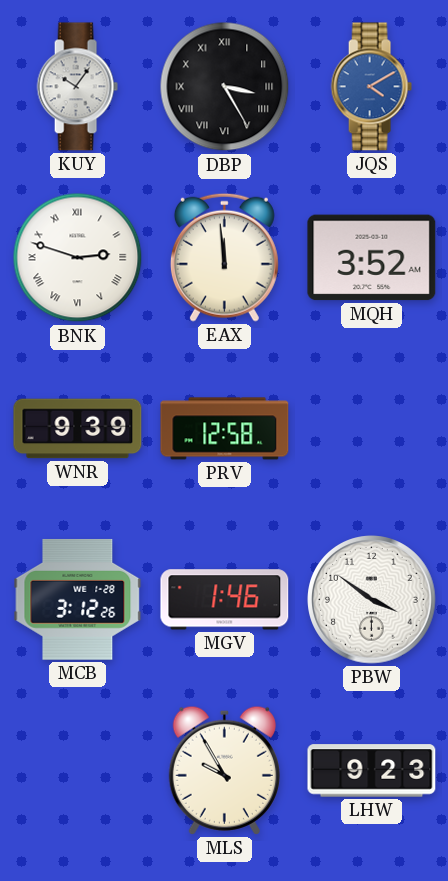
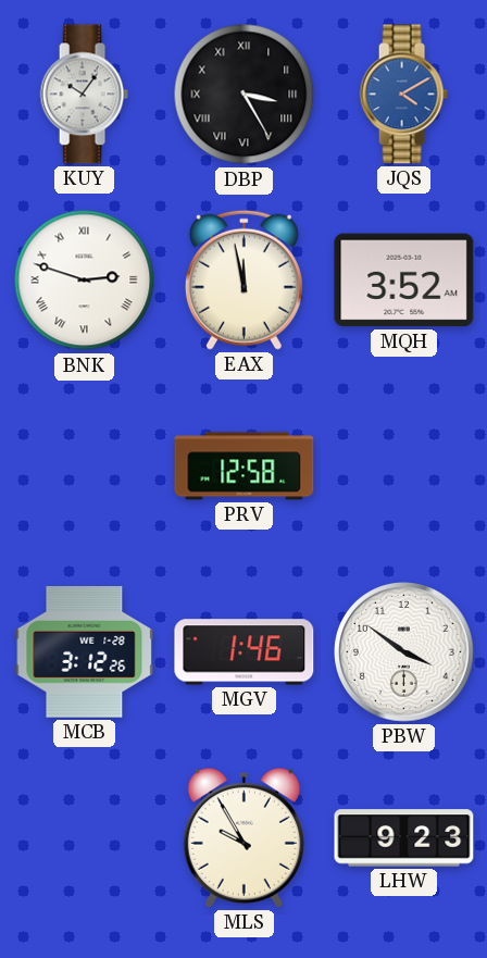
EAX: 11:59 -> 11:58
WNR: 9:39 -> none
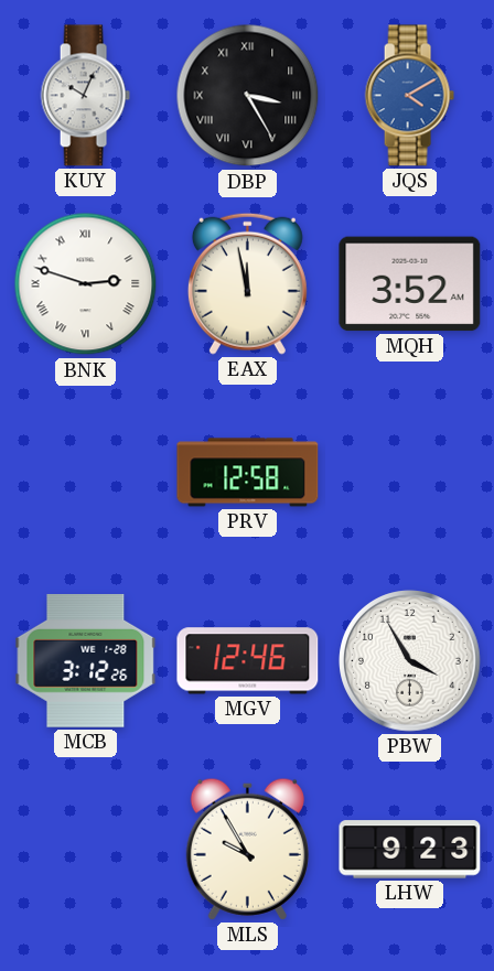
KUY: 10:06 -> 10:04
MGV: 1:46 -> 12:46
PBW: 3:51 -> 3:55
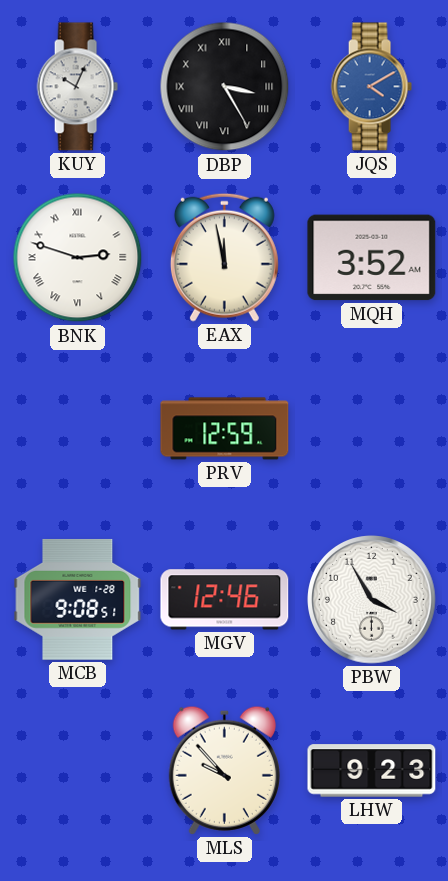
PRV: 12:58 -> 12:59
MCB: 3:12 -> 9:08
MLS: 9:55 -> 9:53
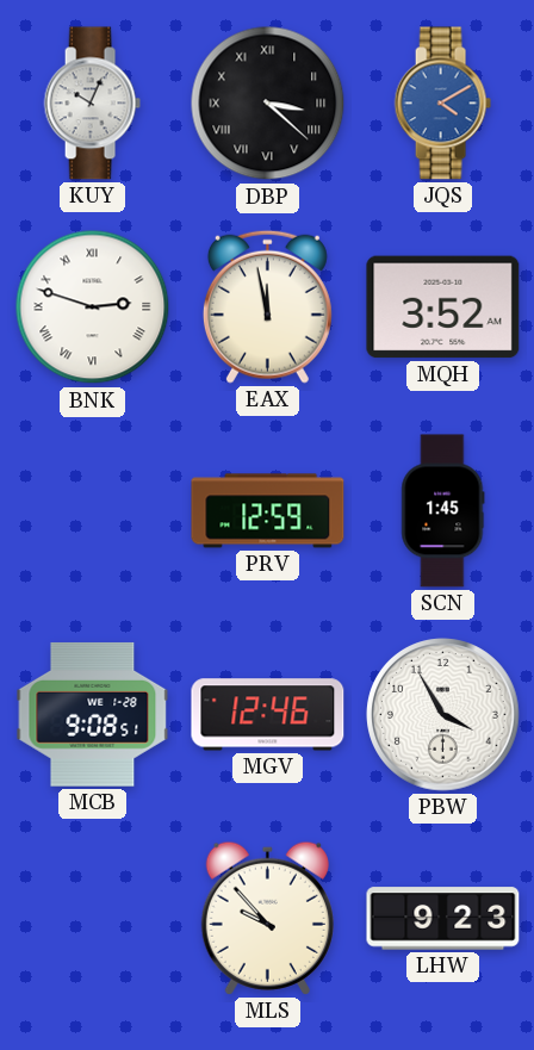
DBP: 3:25 -> 3:22
SCN: none -> 1:45
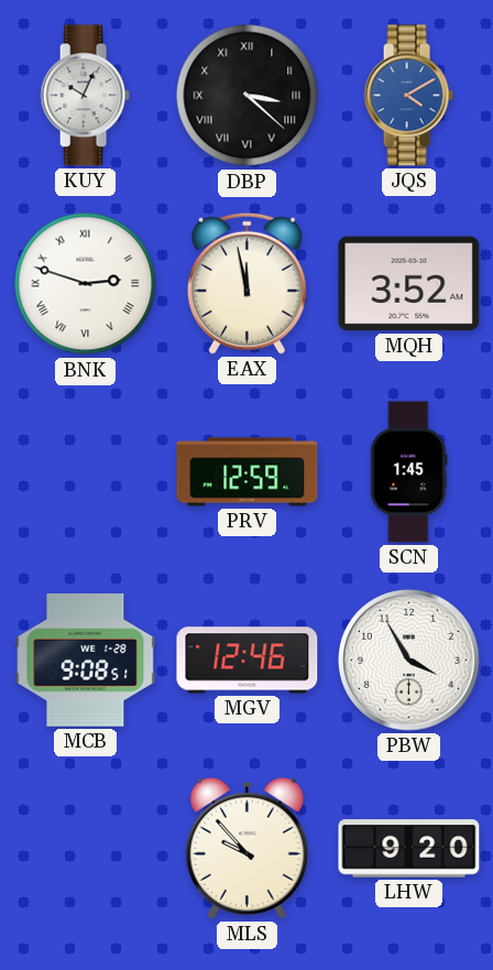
LHW: 9:23 -> 9:20
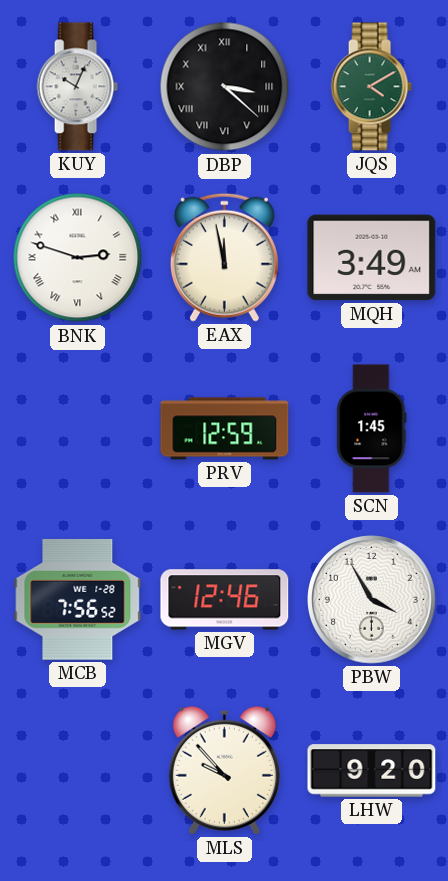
JQS dial: blue -> green
MQH: 3:52 -> 3:49
MCB: 9:08 -> 7:56
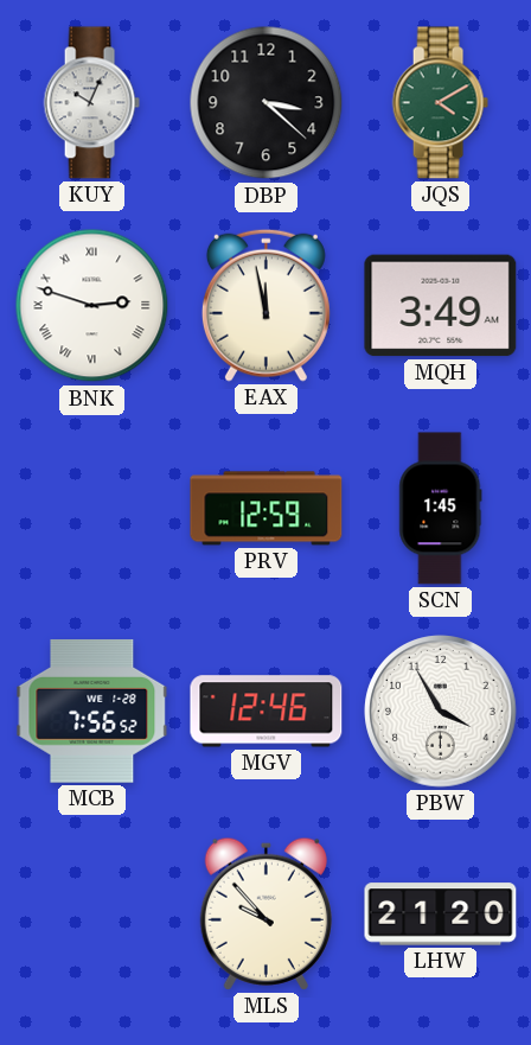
DBP numerals: Roman -> Arabic
LHW: 9:20 -> 21:20
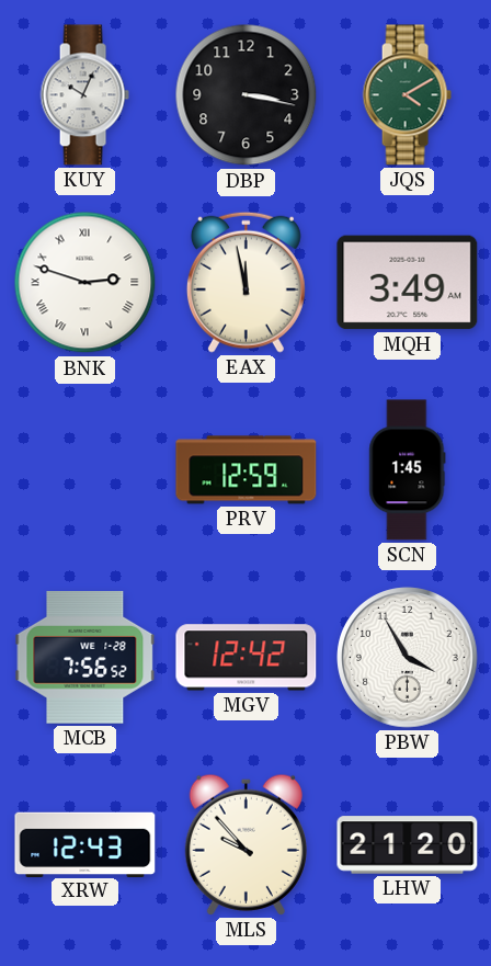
DBP: 3:22 -> 3:17
MGV: 12:46 -> 12:42
XRW: none -> 12:43
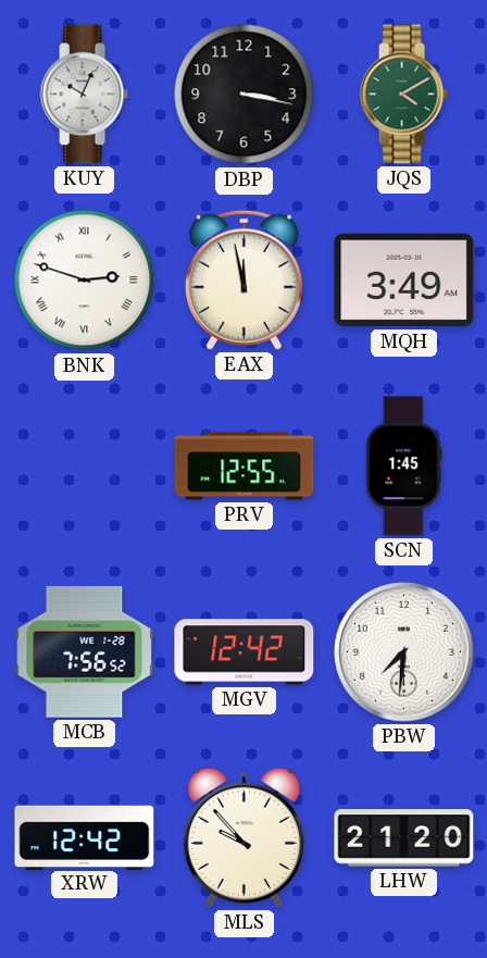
PRV: 12:59 -> 12:55
PBW: 3:55 -> 7:31
XRW: 12:43 -> 12:42
